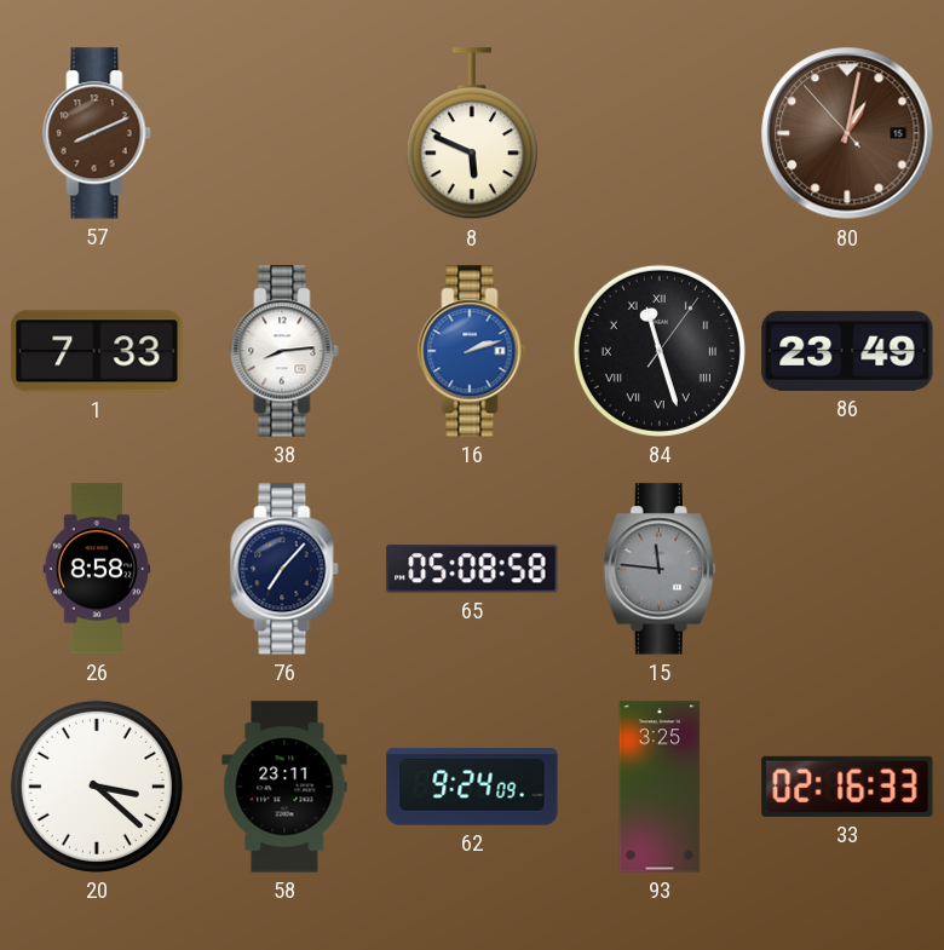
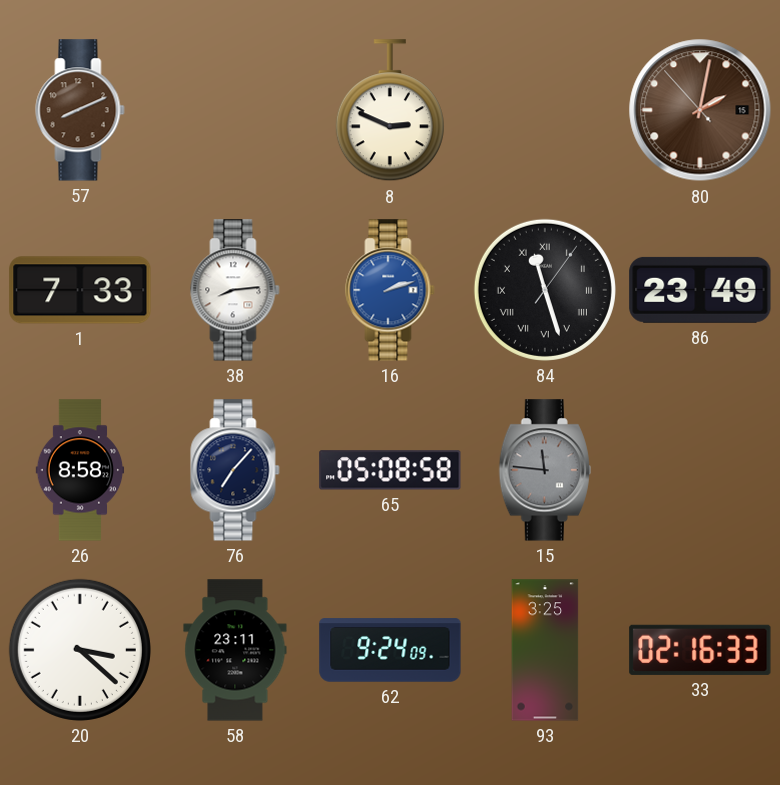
8: 5:49 -> 2:49
80: 1:01 -> 2:01
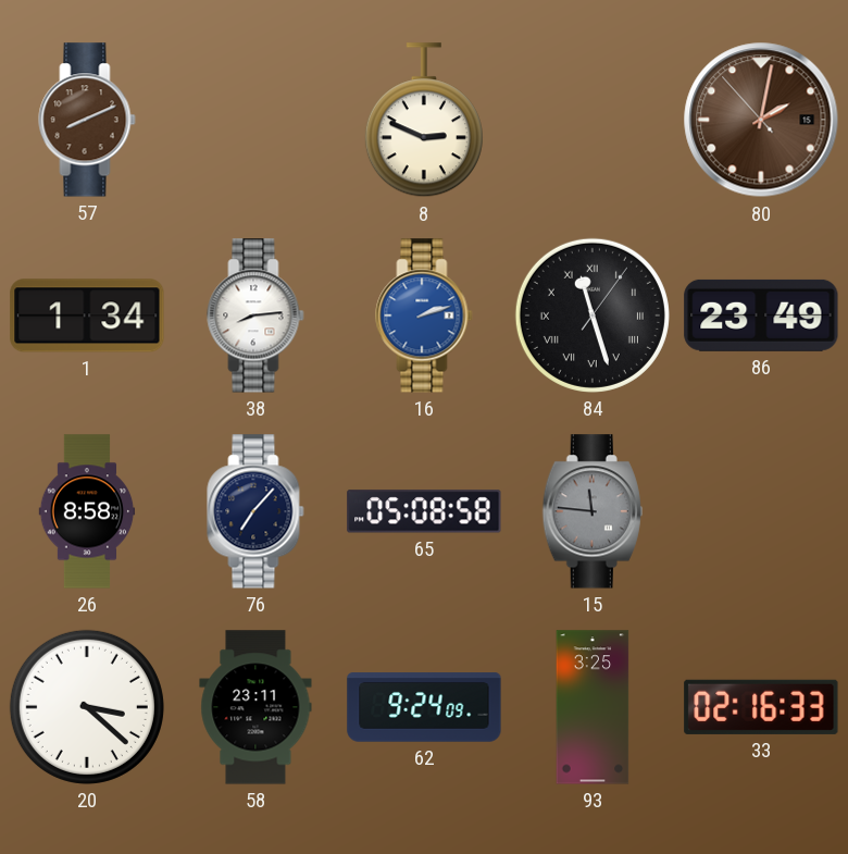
1: 7:33 -> 1:34
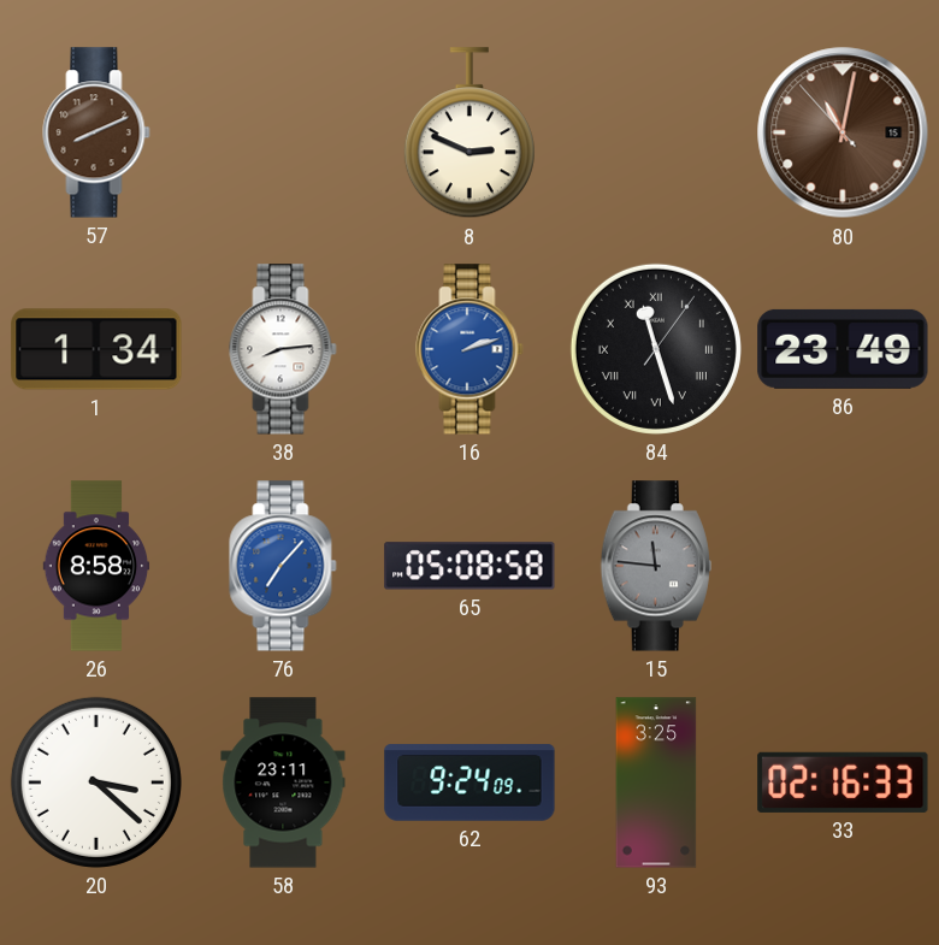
80: 2:01 -> 11:01
76 dial: navy -> blue
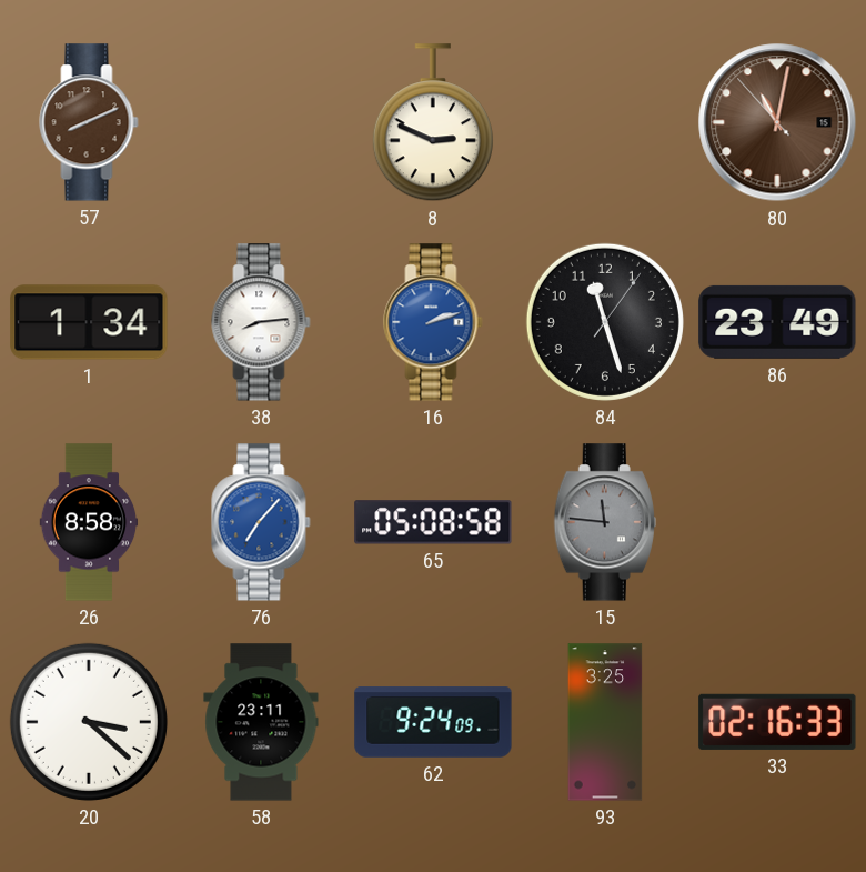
84 numerals: Roman -> Arabic
